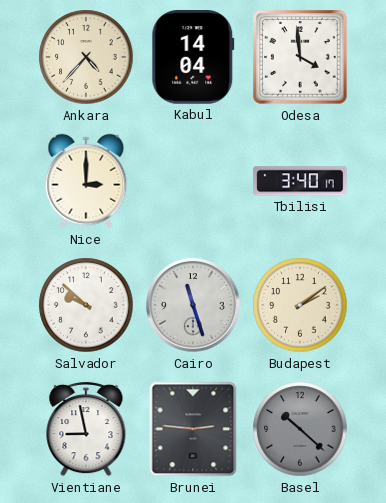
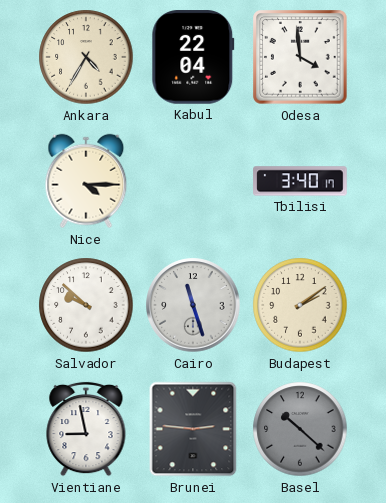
Ankara: 4:37 -> 4:35
Kabul: 14:04 -> 22:04
Nice: 3:00 -> 4:15
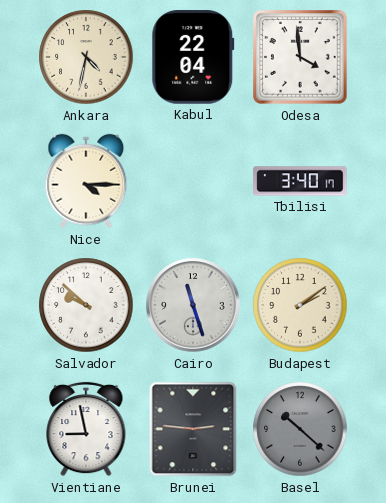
Ankara: 4:35 -> 4:32
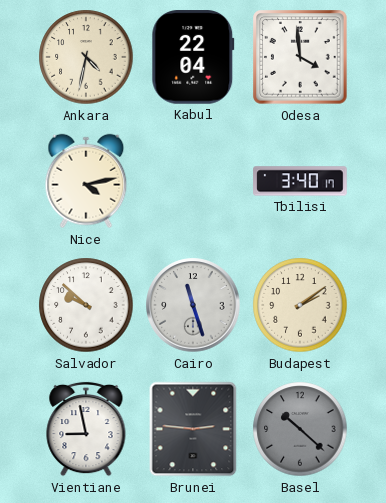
Nice: 4:15 -> 4:13
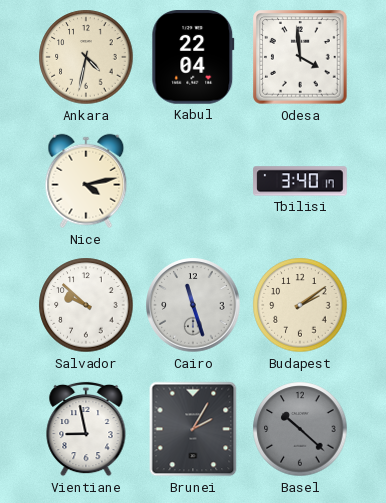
Brunei: 2:46 -> 2:05
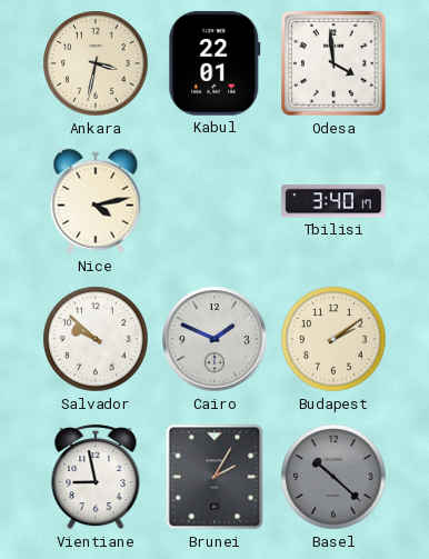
Ankara: 4:32 -> 3:32
Kabul: 22:04 -> 22:01
Cairo: 11:27 -> 1:49
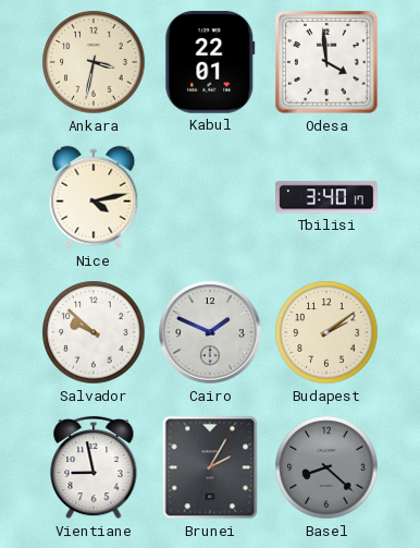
Basel: 10:22 -> 8:22
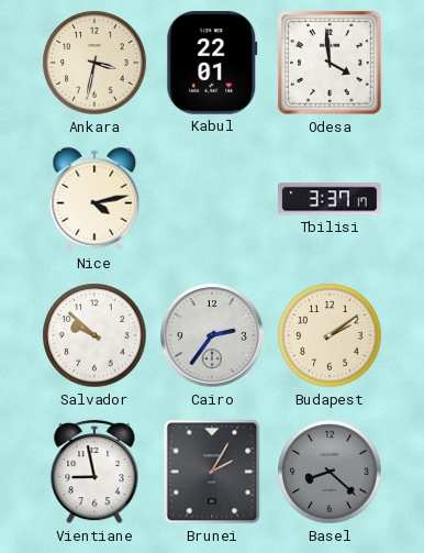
Tbilisi: 3:40 -> 3:37
Cairo: 1:49 -> 2:36
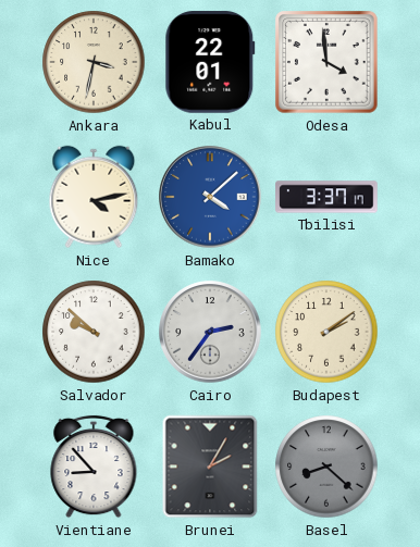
Bamako: none -> 4:08
Vientiane: 8:58 -> 8:53
